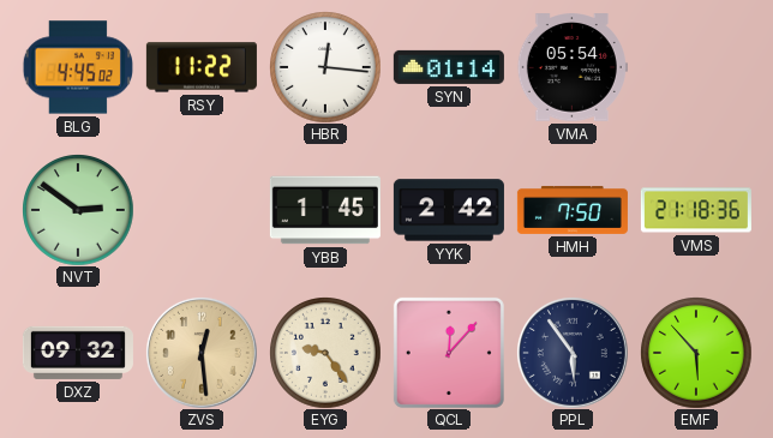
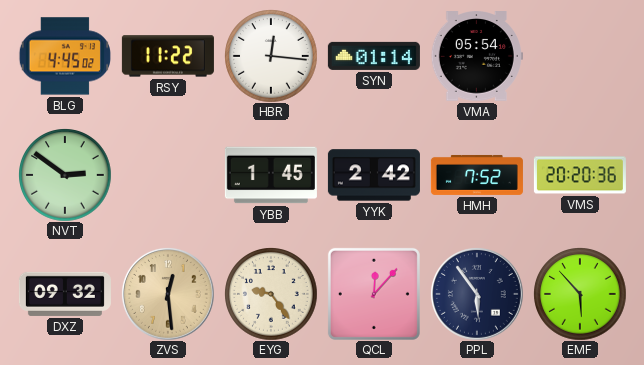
HMH: 7:50 -> 7:52
VMS: 21:18 -> 20:20
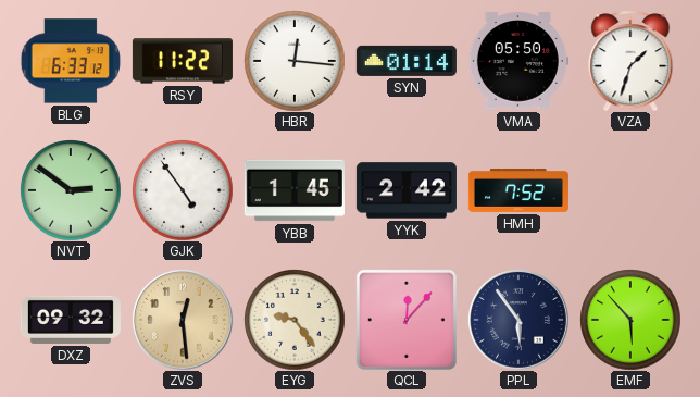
BLG: 4:45 -> 6:33
VMA: 05:54 -> 05:50
VZA: none -> 1:33
GJK: none -> 4:54
VMS: 20:20 -> none
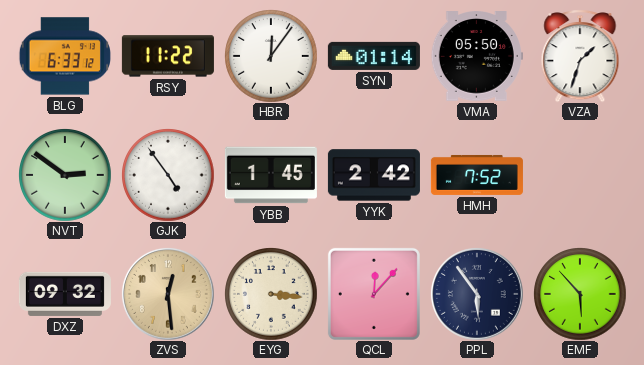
HBR: 12:16 -> 12:06
EYG: 9:24 -> 3:16
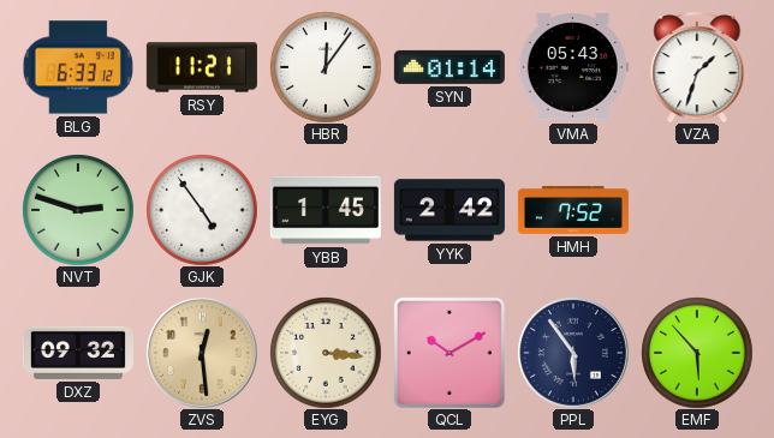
RSY: 11:22 -> 11:21
VMA: 05:50 -> 05:43
NVT: 2:51 -> 2:48
QCL: 12:07 -> 10:10
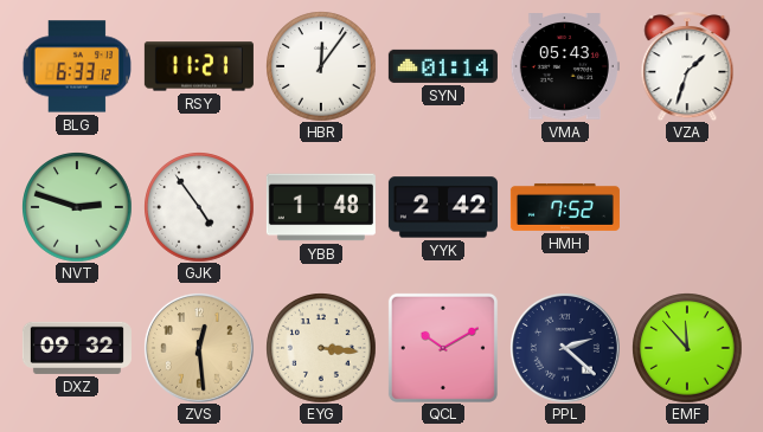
YBB: 1:45 -> 1:48
PPL: 5:54 -> 2:22
EMF: 5:53 -> 11:53
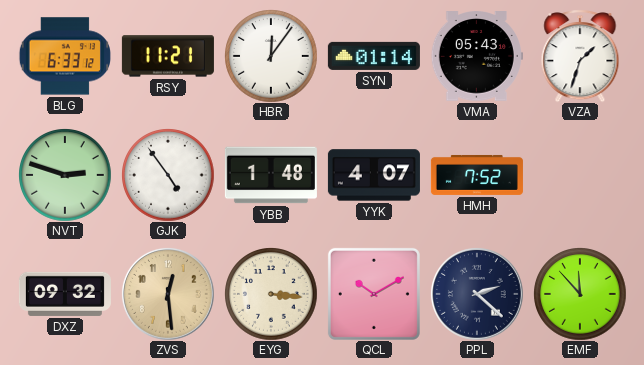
YYK: 2:42 -> 4:07
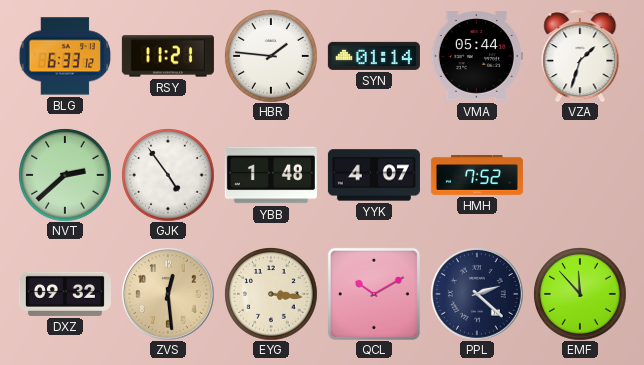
HBR: 12:06 -> 1:46
VMA: 05:43 -> 05:44
NVT: 2:48 -> 2:38
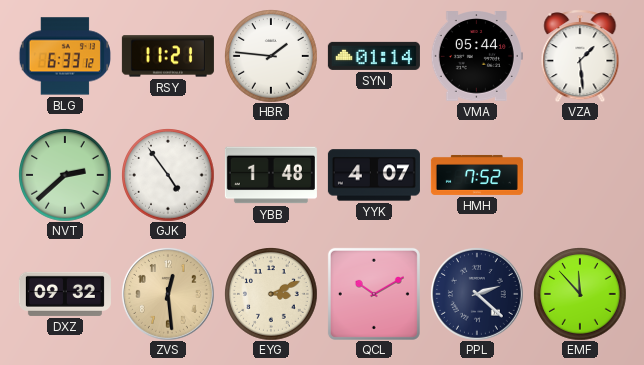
VZA: 1:33 -> 1:29
EYG: 3:16 -> 3:11
